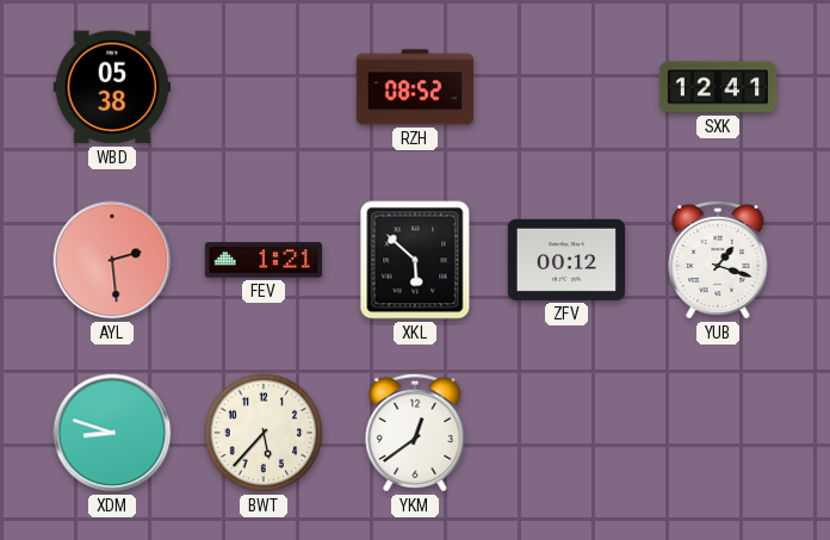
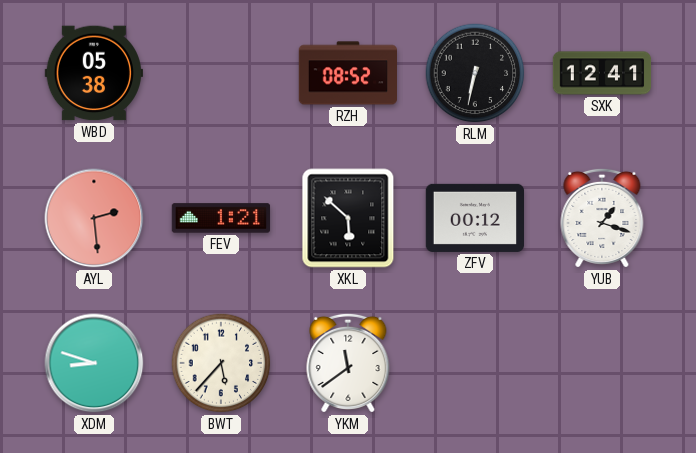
RLM: none -> 6:32
YKM: 12:39 -> 11:39
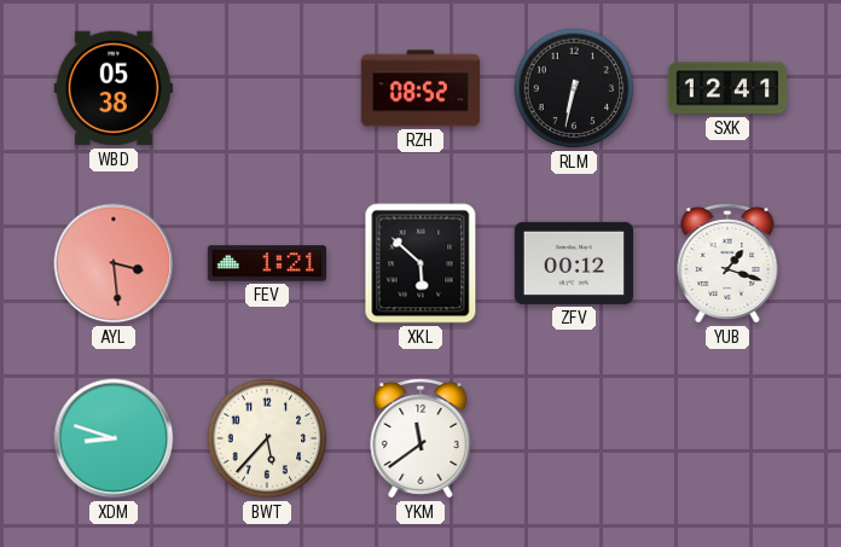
AYL: 2:29 -> 3:29
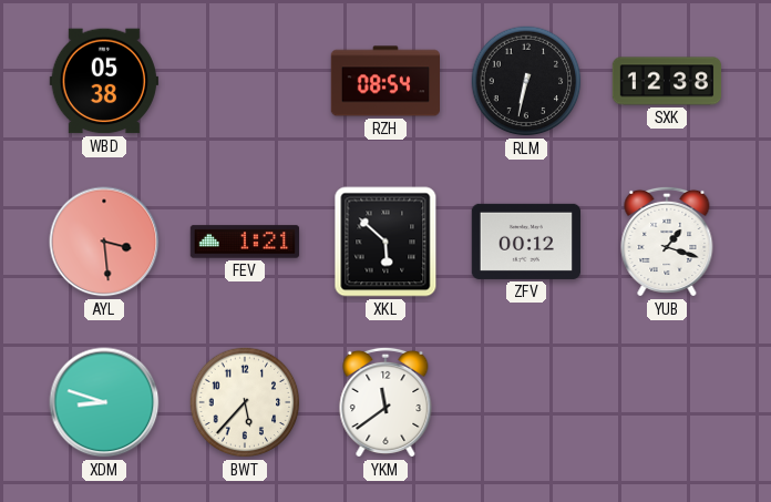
RZH: 08:52 -> 08:54
SXK: 12:41 -> 12:38
